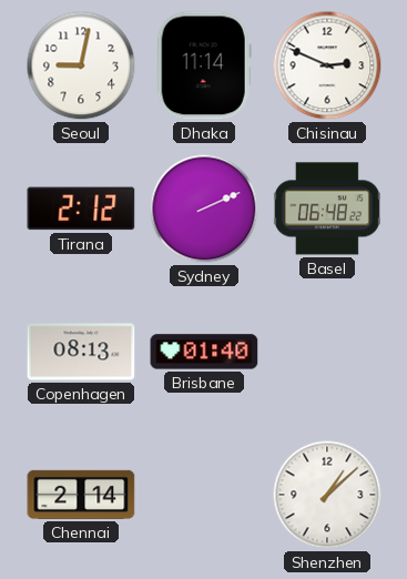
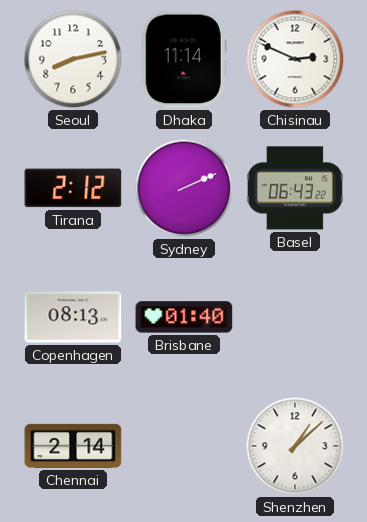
Seoul: 9:02 -> 8:13
Basel: 06:48 -> 06:43
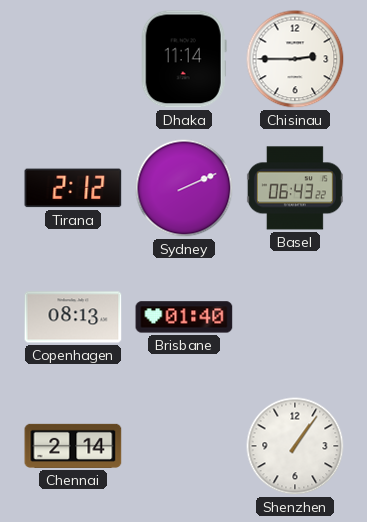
Seoul: 8:13 -> none
Chisinau: 2:49 -> 2:45
Shenzhen: 1:08 -> 1:06
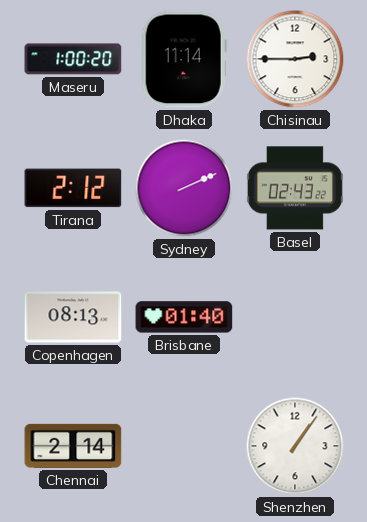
Maseru: none -> 1:00
Basel: 06:43 -> 02:43
